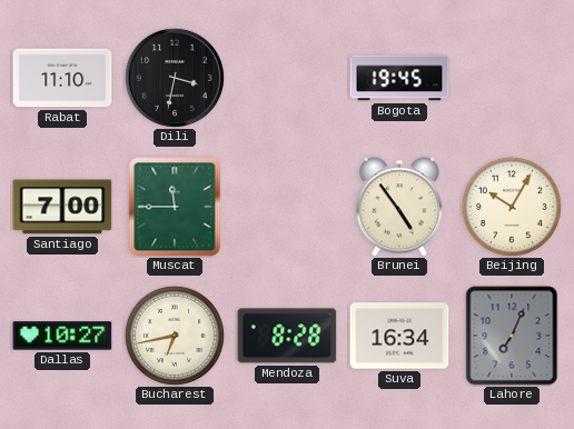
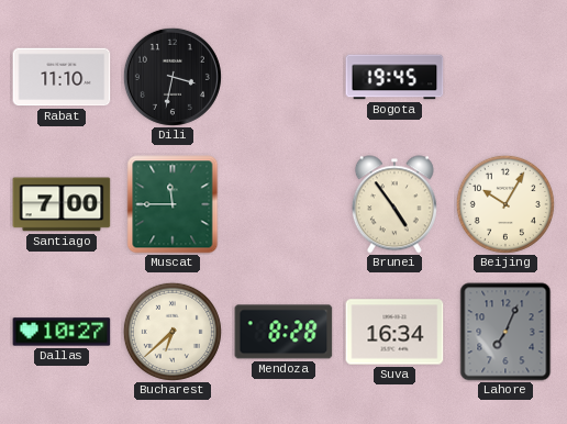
Bucharest: 6:43 -> 6:38
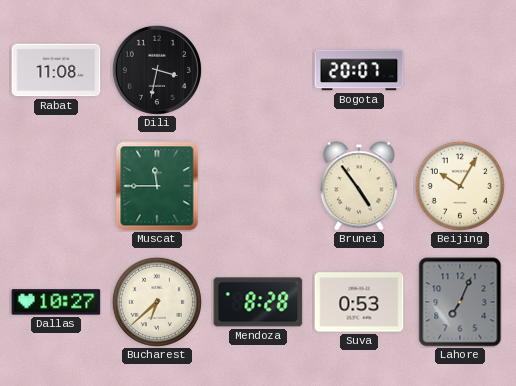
Rabat: 11:10 -> 11:08
Bogota: 19:45 -> 20:07
Santiago: 7:00 -> none
Suva: 16:34 -> 0:53
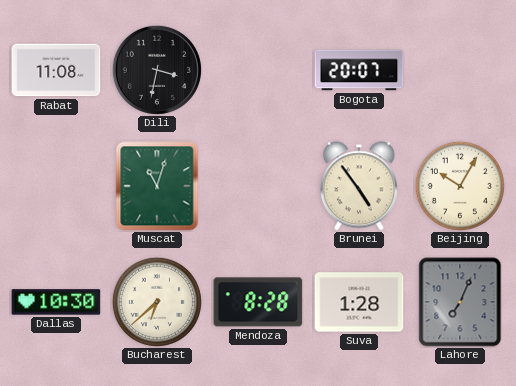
Muscat: 11:45 -> 11:03
Dallas: 10:27 -> 10:30
Suva: 0:53 -> 1:28
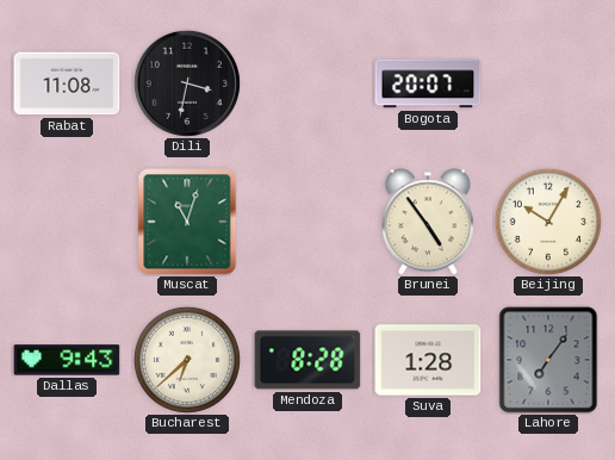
Dallas: 10:30 -> 9:43
Lahore: 7:04 -> 7:06
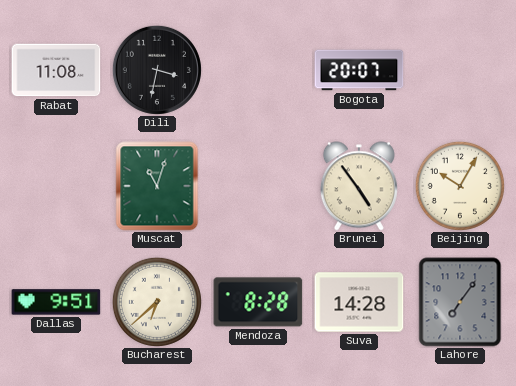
Dallas: 9:43 -> 9:51
Suva: 1:28 -> 14:28
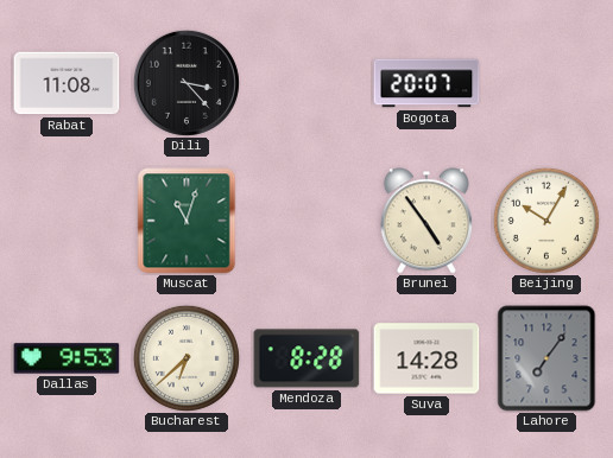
Dili: 3:32 -> 3:23
Dallas: 9:51 -> 9:53
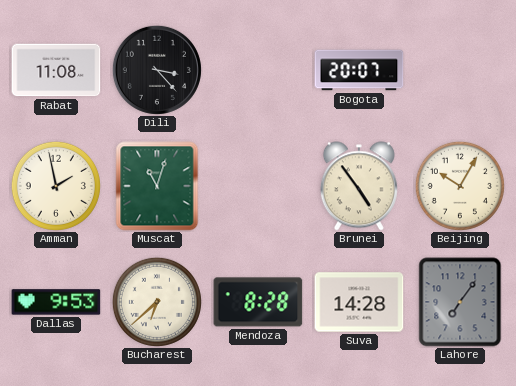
Amman: none -> 1:58
